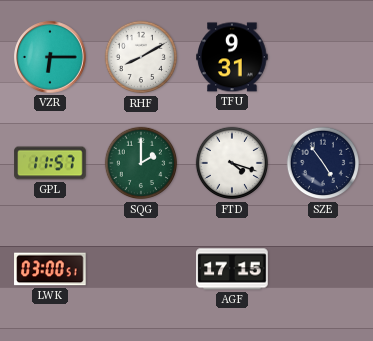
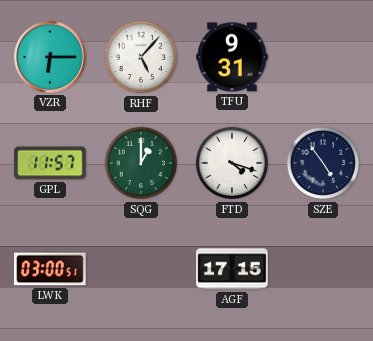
RHF: 8:10 -> 5:07
SQG: 2:00 -> 1:00
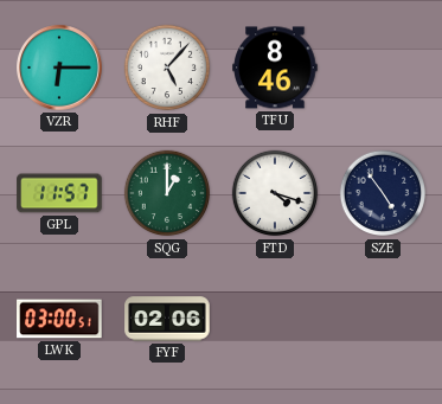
TFU: 9:31 -> 8:46
FYF: none -> 02:06
AGF: 17:15 -> none
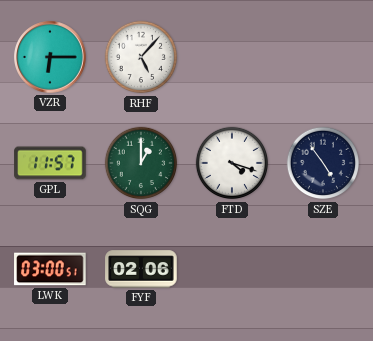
TFU: 8:46 -> none
